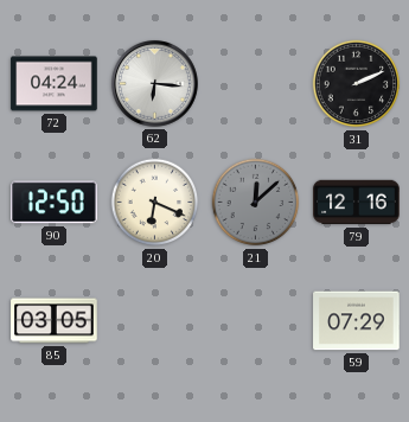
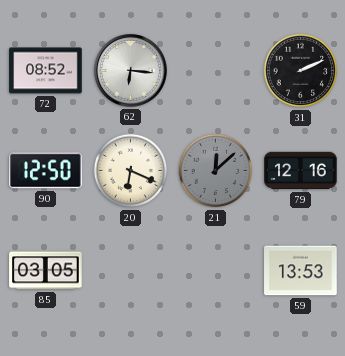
72: 04:24 -> 08:52
59: 07:29 -> 13:53
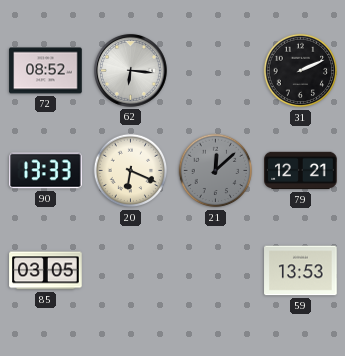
90: 12:50 -> 13:33
79: 12:16 -> 12:21
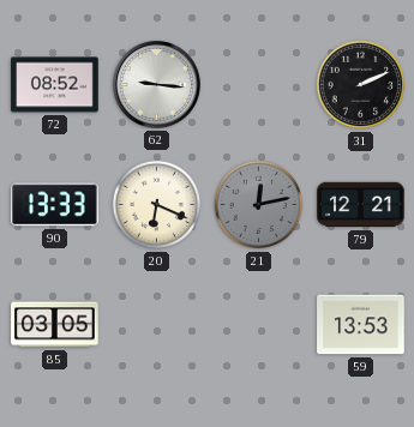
62: 6:16 -> 9:16
21: 12:08 -> 12:13
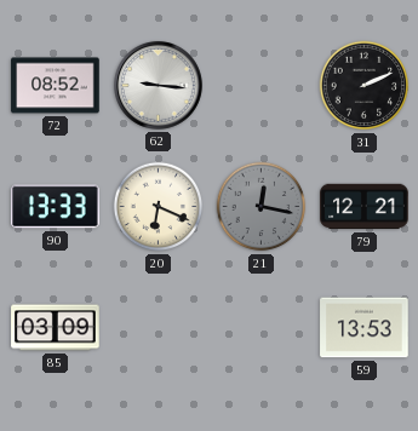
21: 12:13 -> 12:17
85: 03:05 -> 03:09
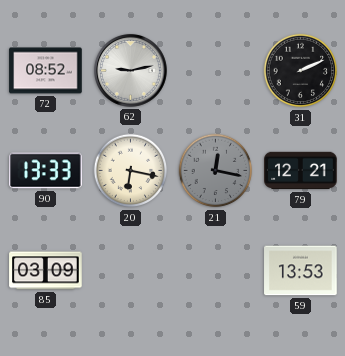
62: 9:16 -> 9:13
20: 6:19 -> 6:17
